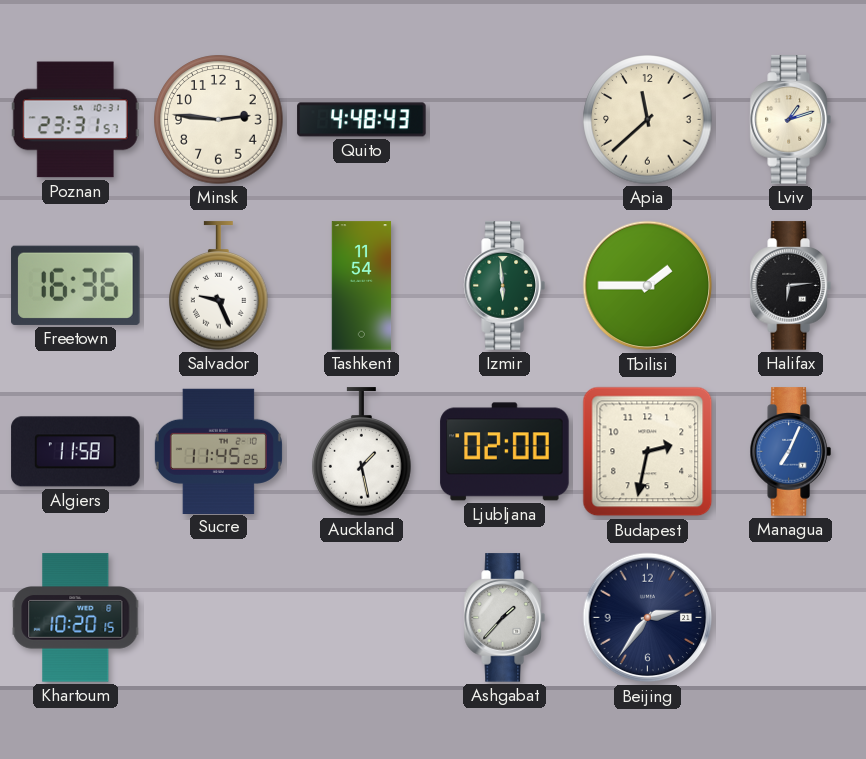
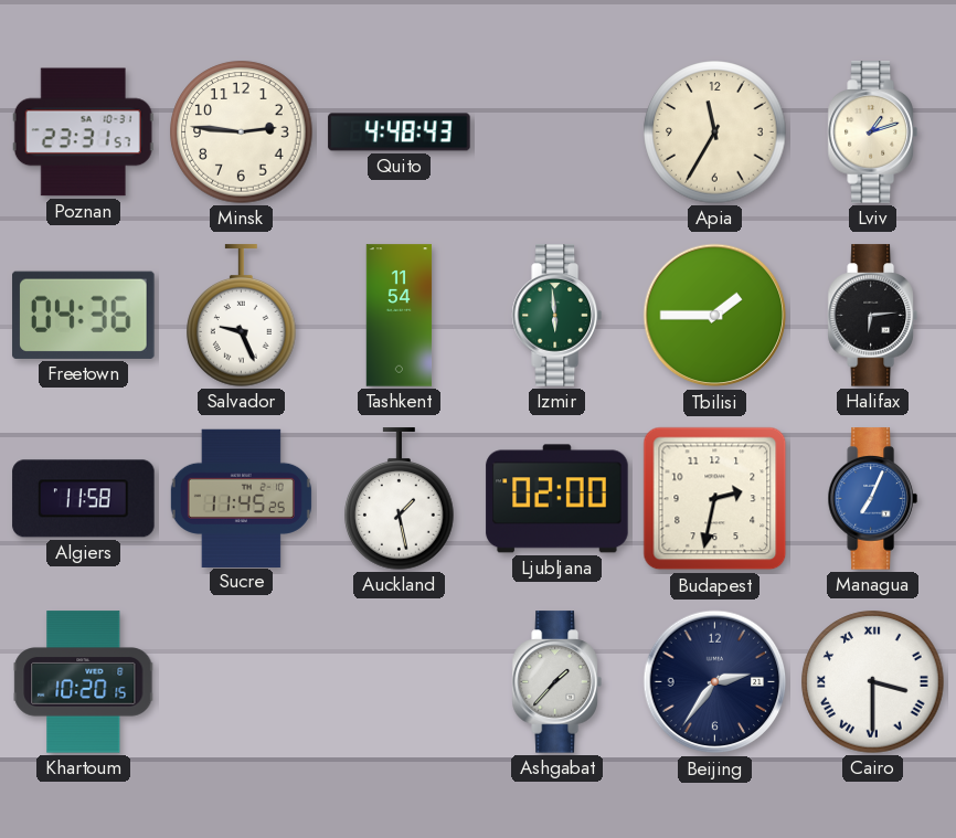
Apia: 11:38 -> 11:35
Freetown: 16:36 -> 04:36
Cairo: none -> 3:30
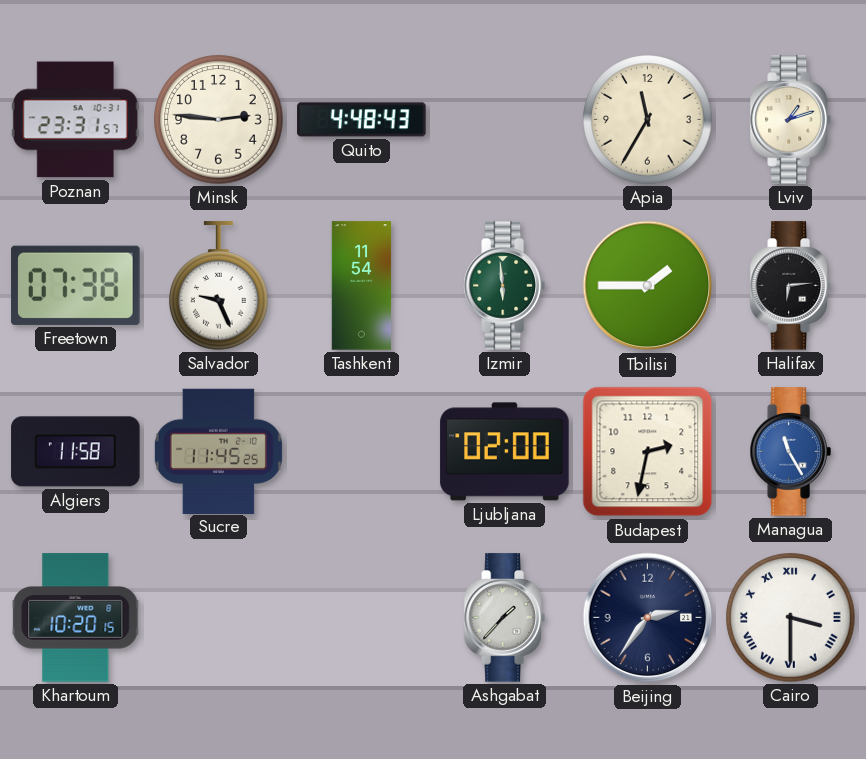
Freetown: 04:36 -> 07:38
Auckland: 1:28 -> none
Managua: 7:04 -> 11:25
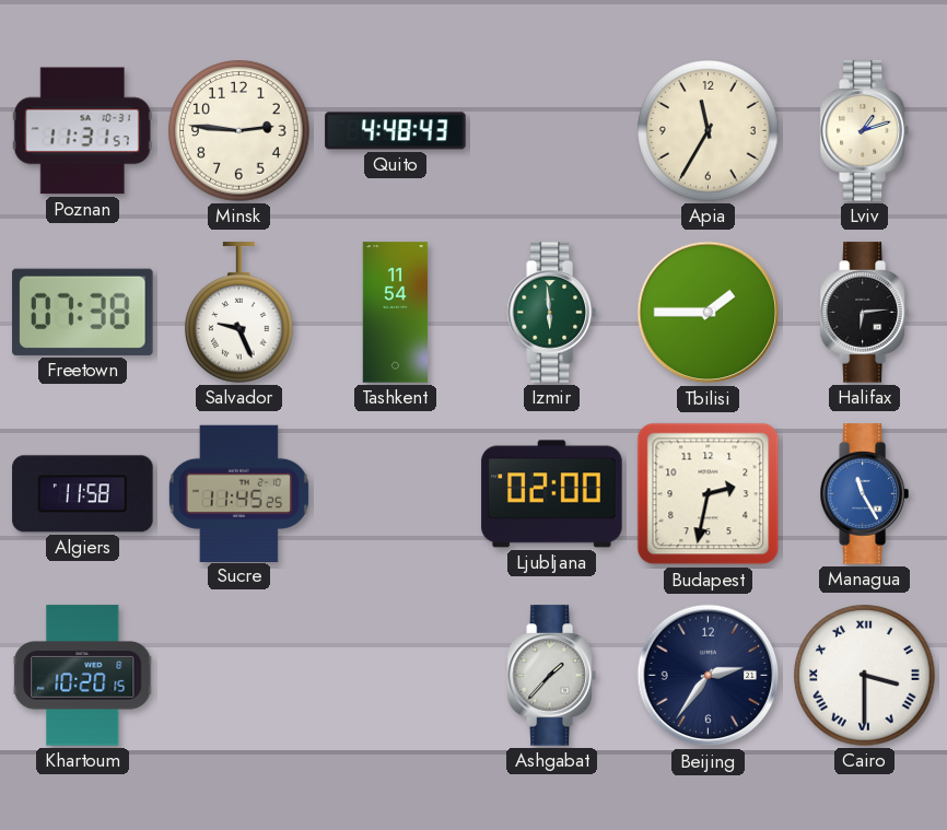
Poznan: 23:31 -> 11:31
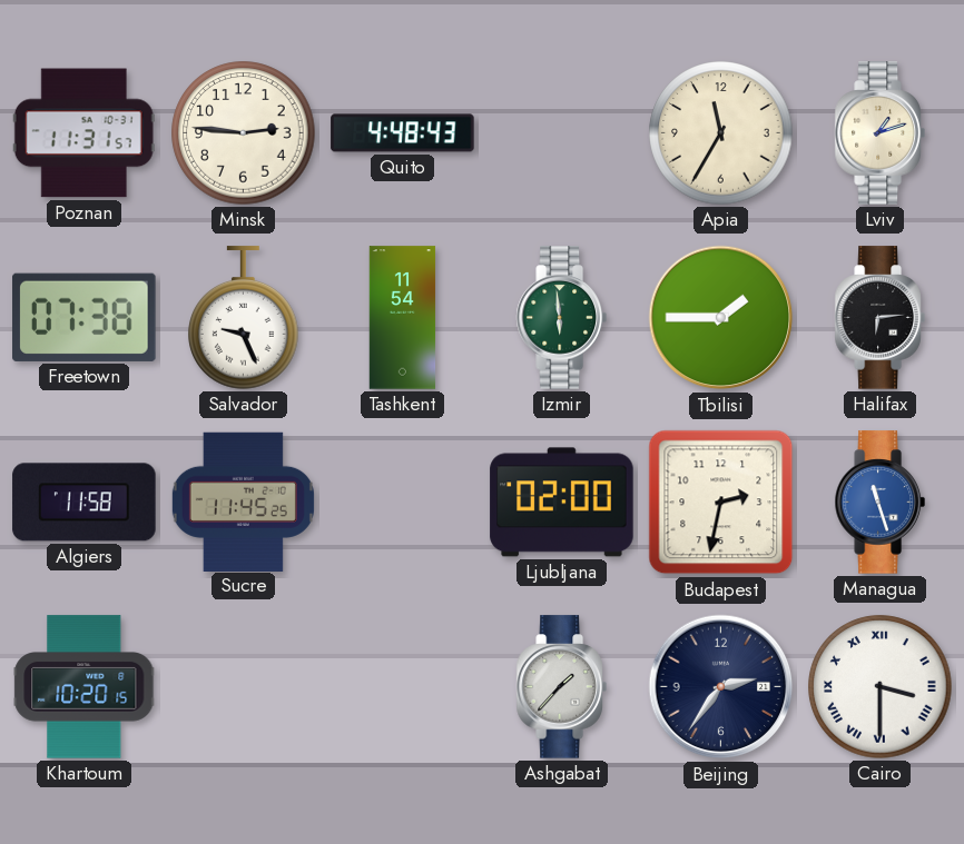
Managua: 11:25 -> 11:27
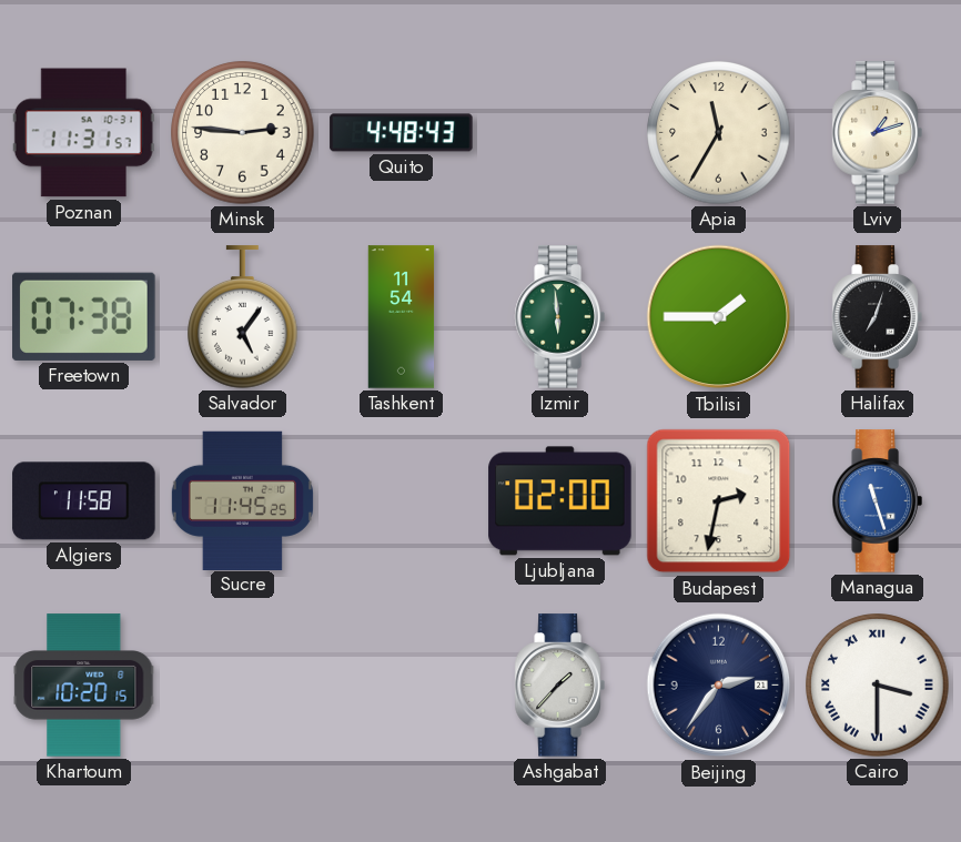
Salvador: 9:26 -> 5:06
Halifax: 6:14 -> 7:03
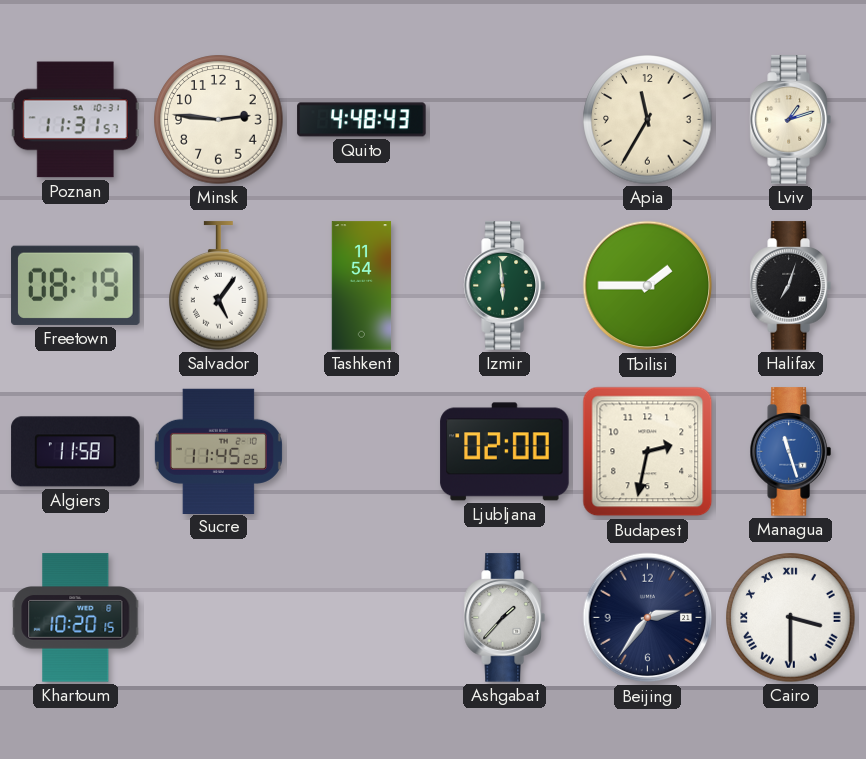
Freetown: 07:38 -> 08:19
